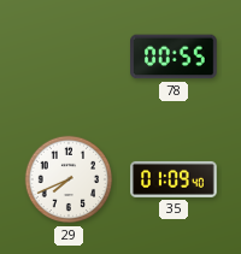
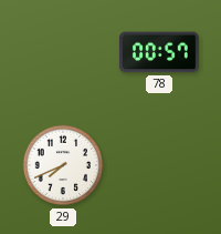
78: 00:55 -> 00:57
35: 01:09 -> none
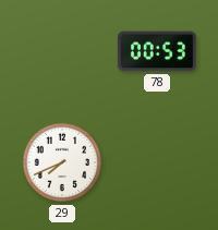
78: 00:57 -> 00:53
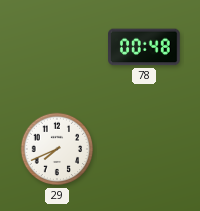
78: 00:53 -> 00:48
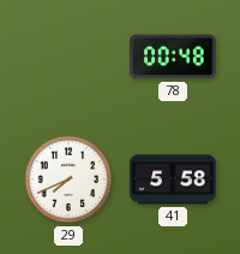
41: none -> 5:58
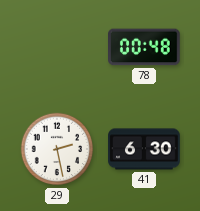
29: 7:41 -> 2:28
41: 5:58 -> 6:30
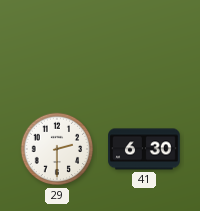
78: 00:48 -> none
29: 2:28 -> 2:30
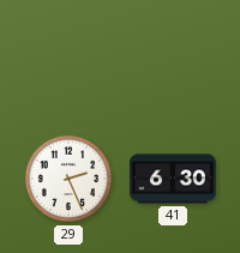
29: 2:30 -> 2:26
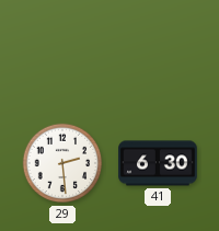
29: 2:26 -> 2:29
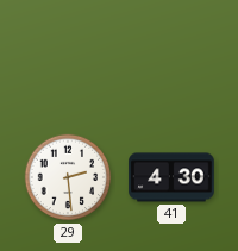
41: 6:30 -> 4:30
